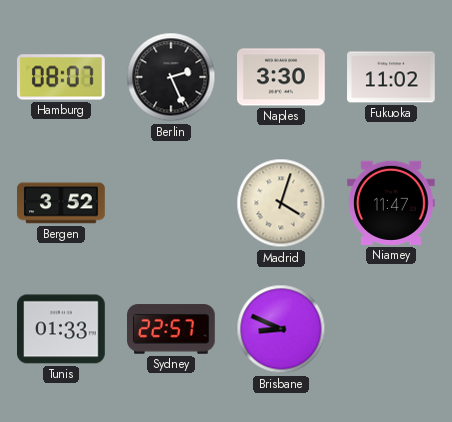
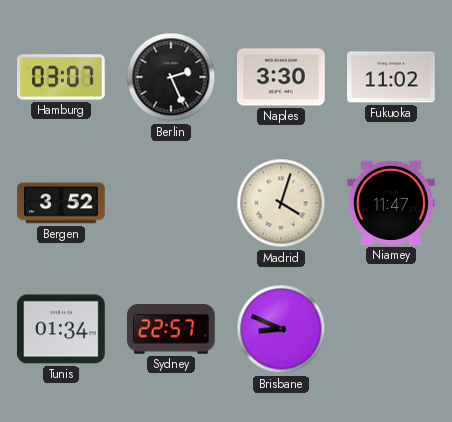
Hamburg: 08:07 -> 03:07
Tunis: 01:33 -> 01:34
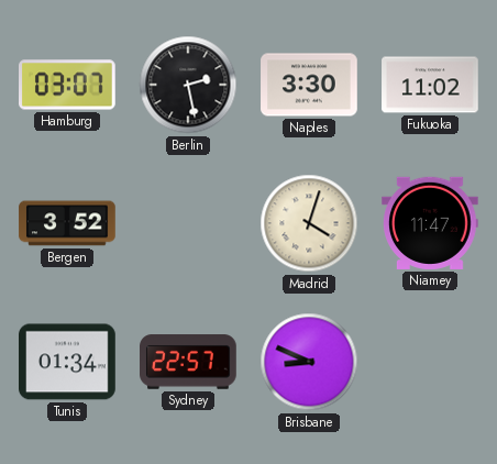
Berlin: 2:26 -> 2:28
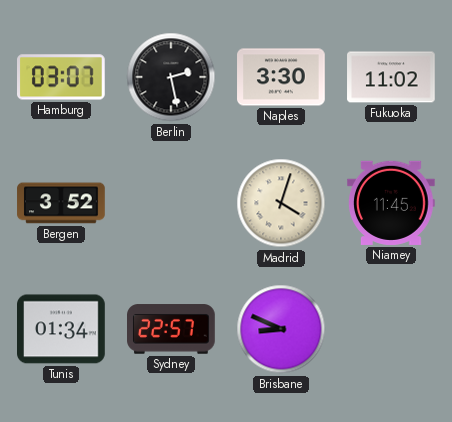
Niamey: 11:47 -> 11:45
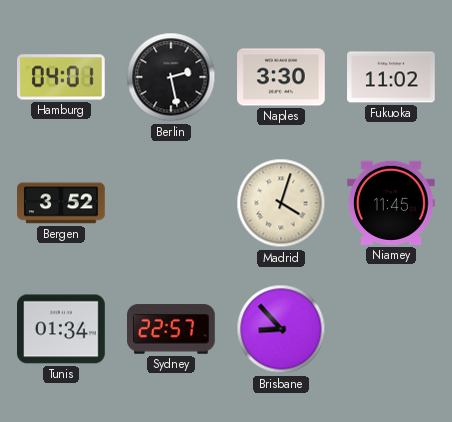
Hamburg: 03:07 -> 04:01
Brisbane: 8:49 -> 8:53
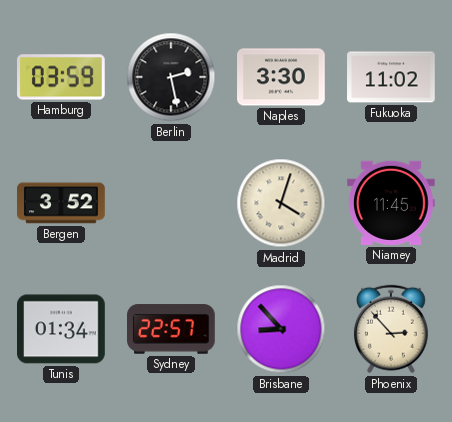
Hamburg: 04:01 -> 03:59
Phoenix: none -> 2:53
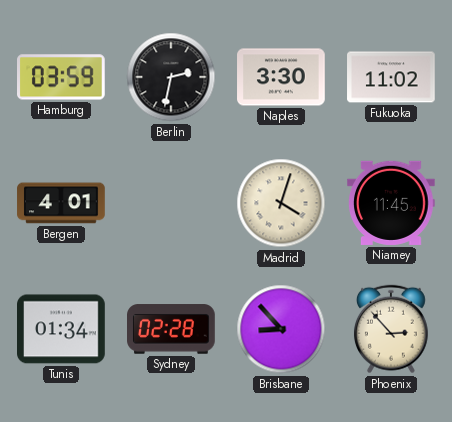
Berlin: 2:28 -> 2:32
Bergen: 3:52 -> 4:01
Sydney: 22:57 -> 02:28
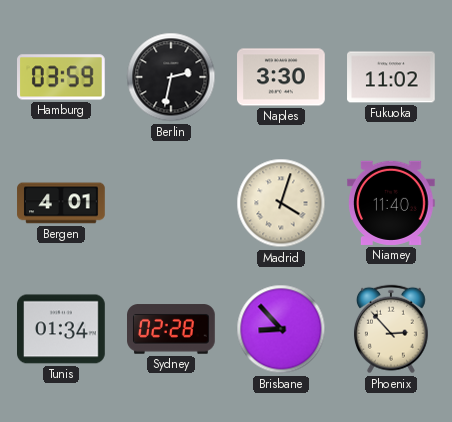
Niamey: 11:45 -> 11:40
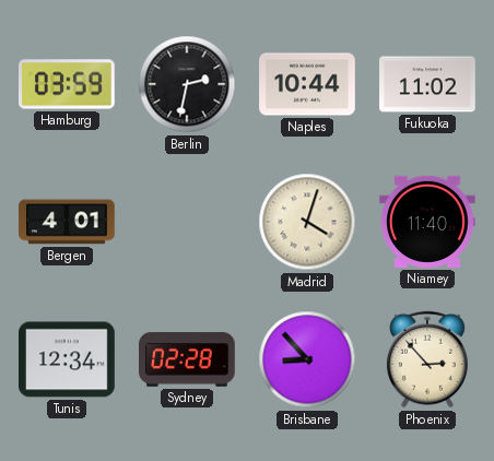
Naples: 3:30 -> 10:44
Tunis: 01:34 -> 12:34
